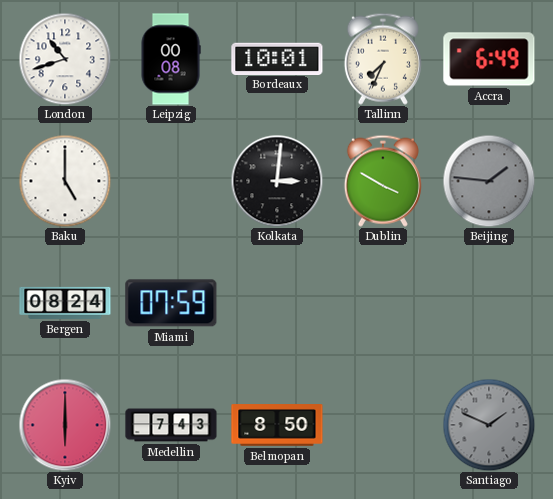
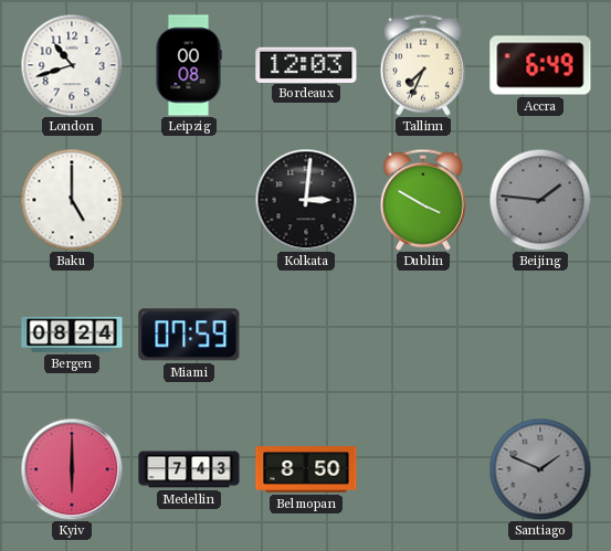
Bordeaux: 10:01 -> 12:03
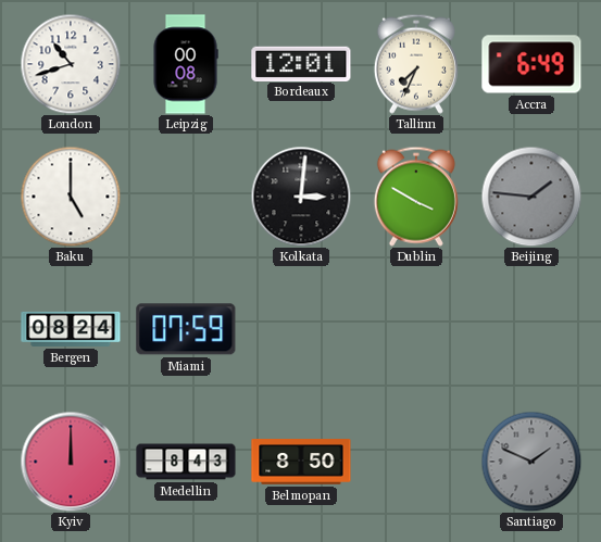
Bordeaux: 12:03 -> 12:01
Kyiv: 6:00 -> 12:00
Medellin: 7:43 -> 8:43
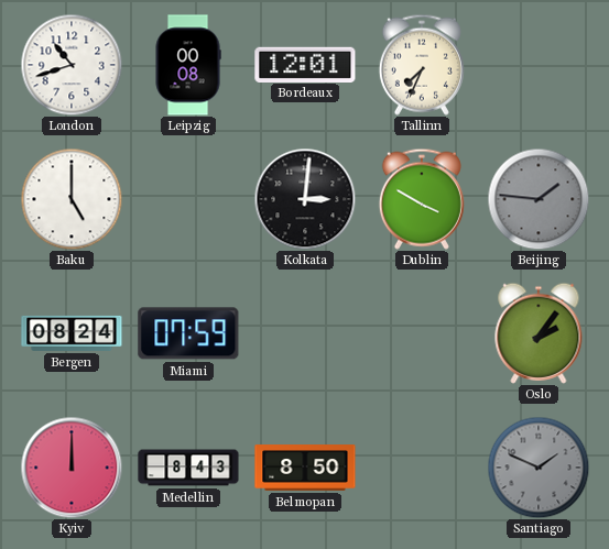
Accra: 6:49 -> none
Oslo: none -> 2:06
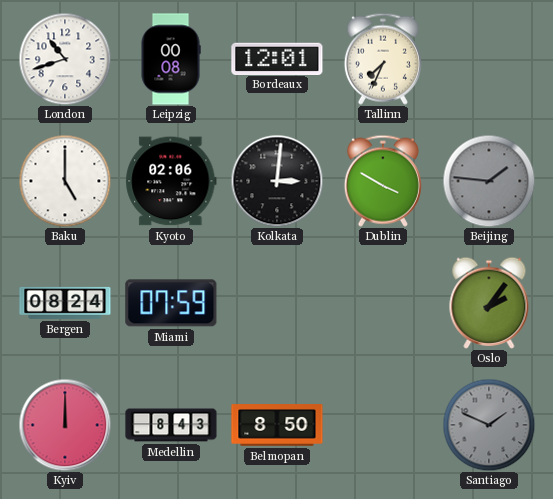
Kyoto: none -> 02:06
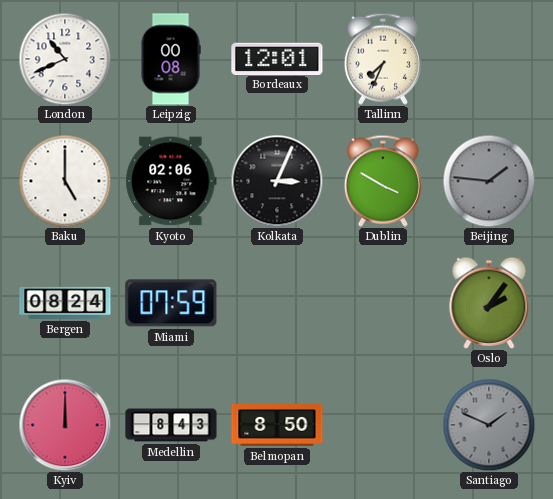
London: 10:42 -> 10:41
Kolkata: 3:01 -> 3:04
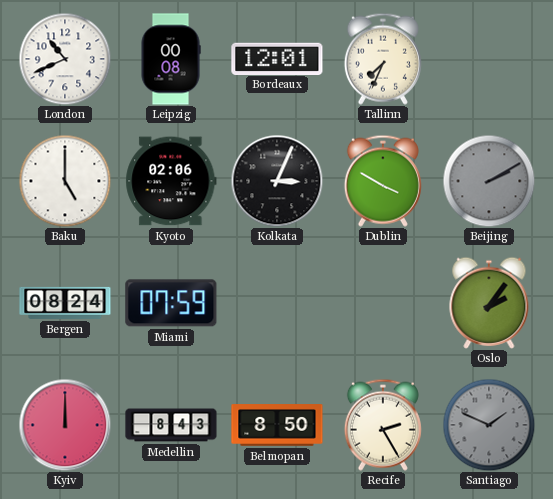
Beijing: 1:46 -> 2:10
Recife: none -> 2:25
